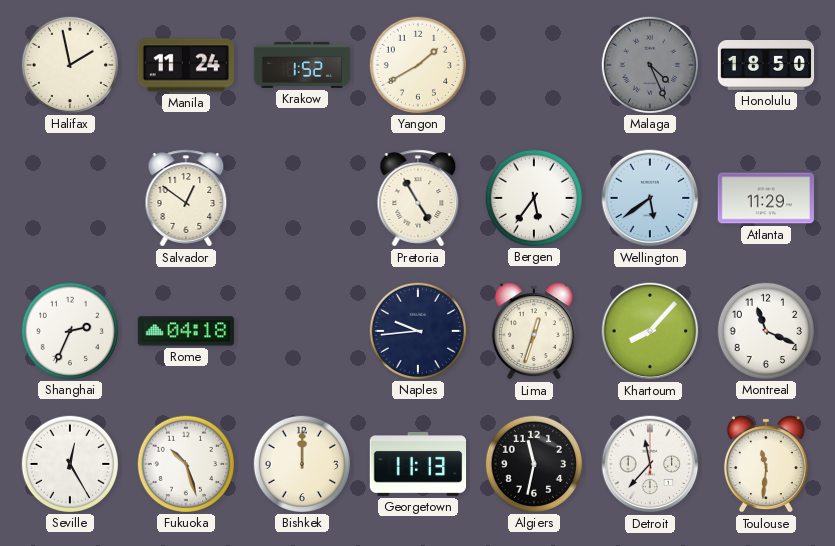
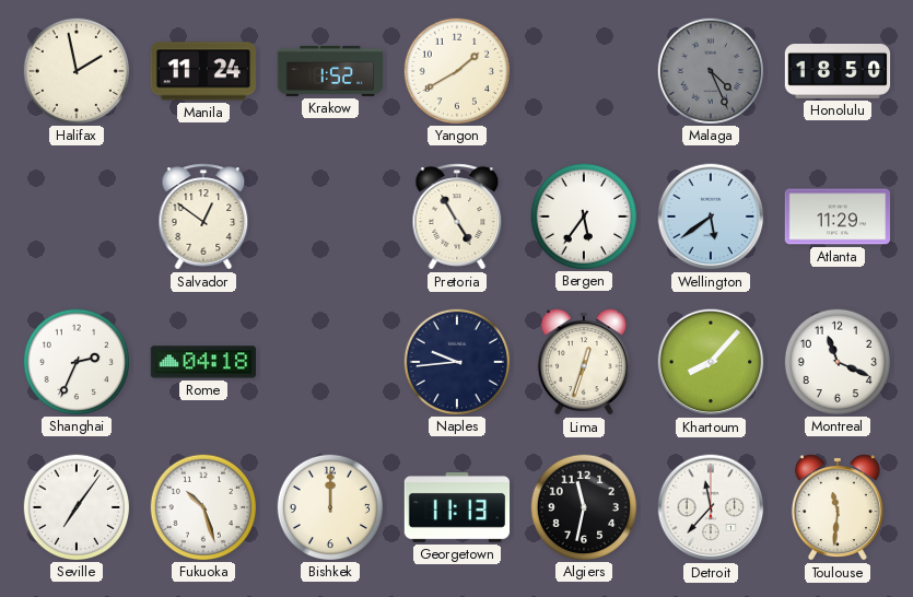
Seville: 12:25 -> 7:06
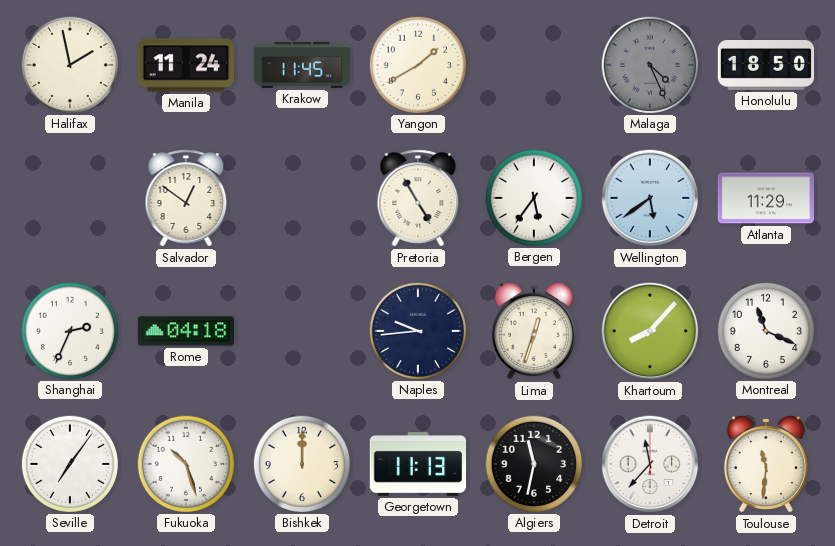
Krakow: 1:52 -> 11:45
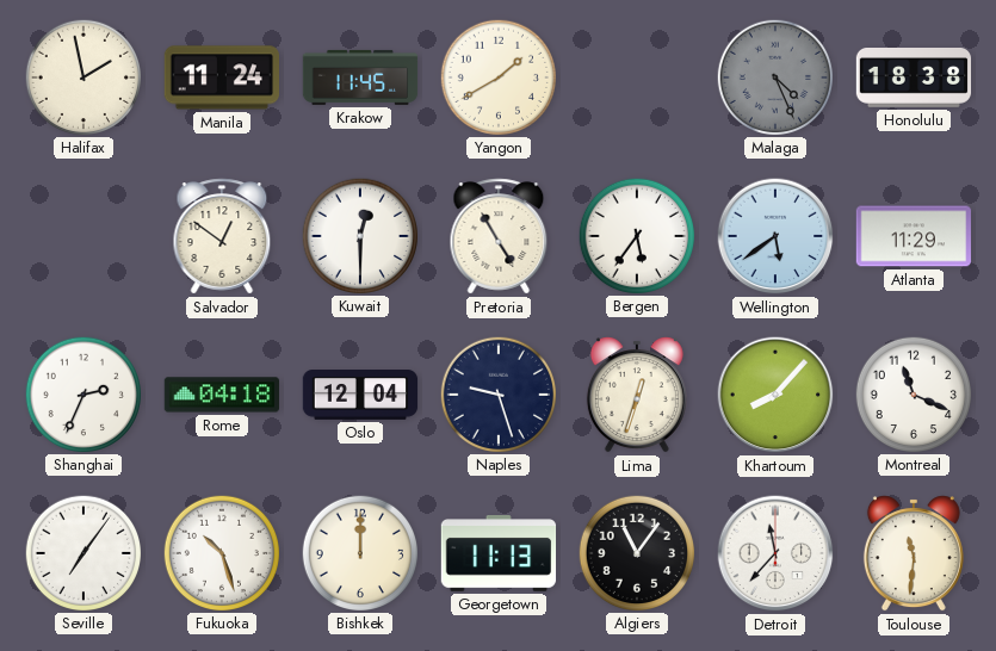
Honolulu: 18:50 -> 18:38
Kuwait: none -> 12:30
Oslo: none -> 12:04
Naples: 9:44 -> 9:27
Algiers: 11:32 -> 11:06
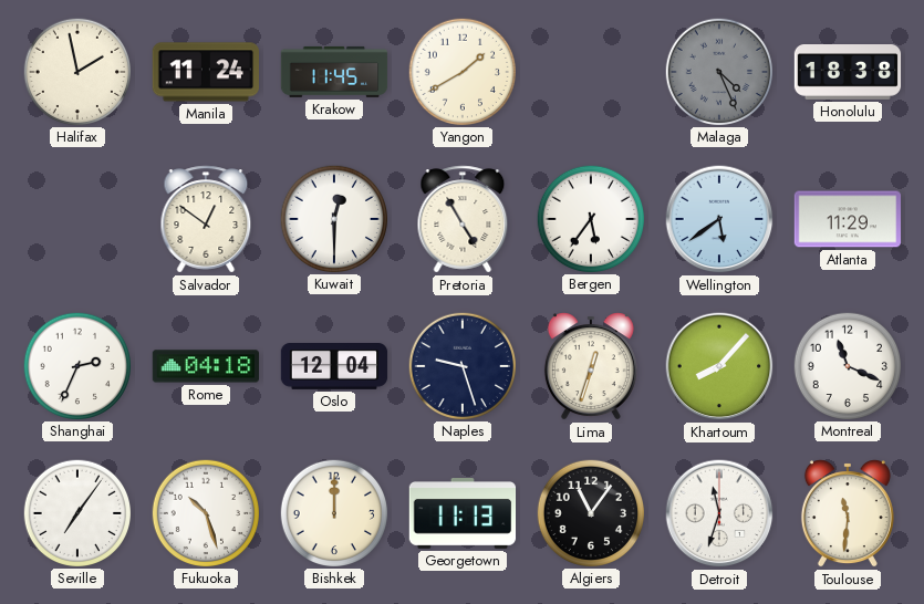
Detroit: 11:37 -> 11:33
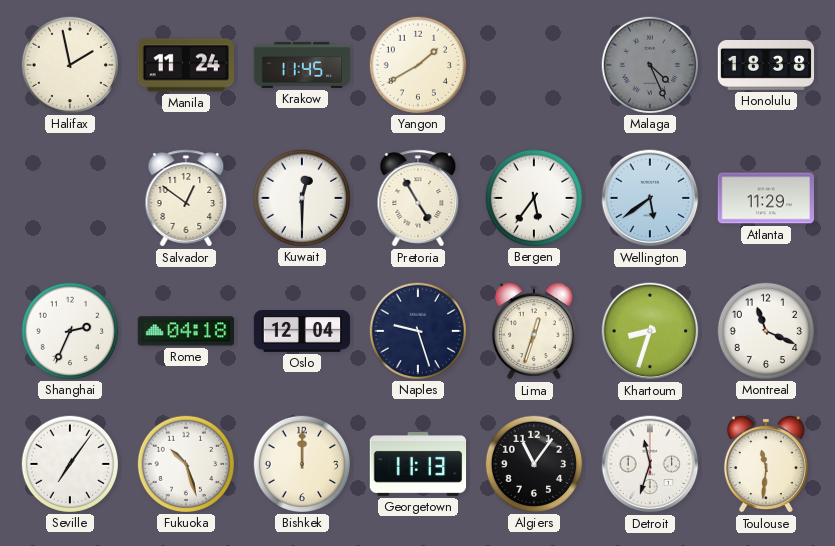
Khartoum: 8:07 -> 8:33
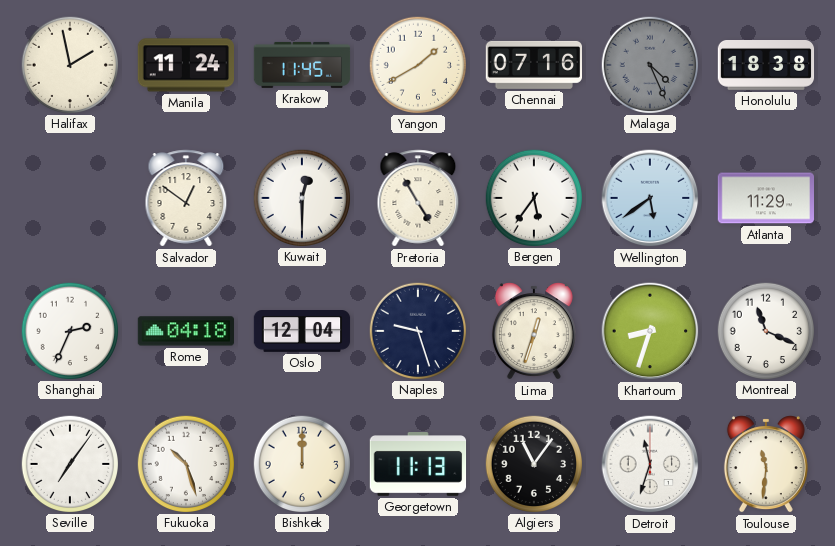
Chennai: none -> 07:16
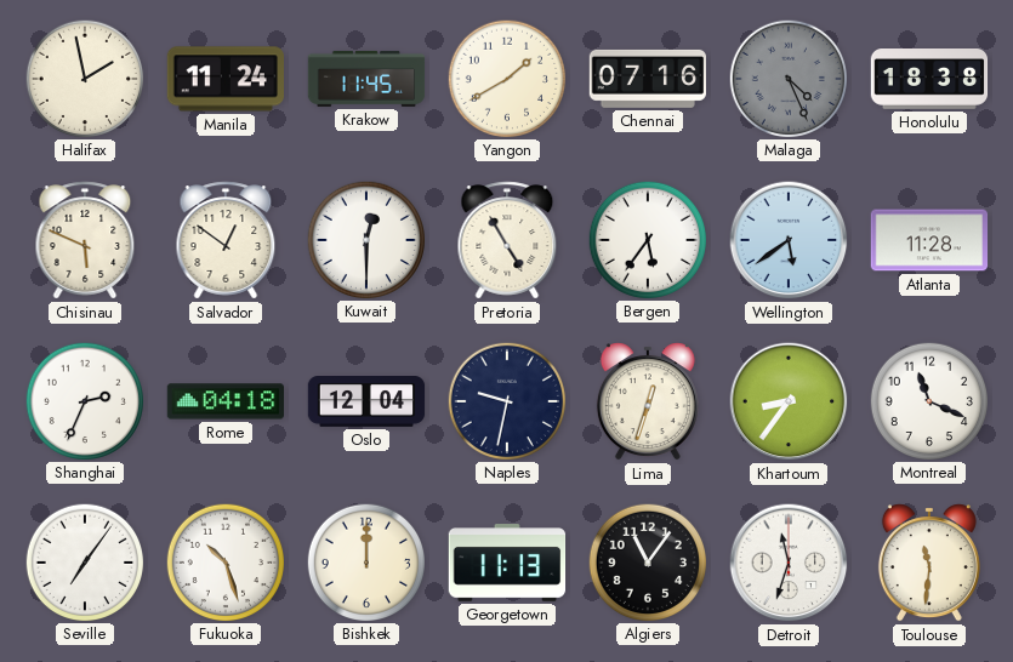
Chisinau: none -> 5:49
Atlanta: 11:29 -> 11:28
Naples: 9:27 -> 9:32
Khartoum: 8:33 -> 8:36
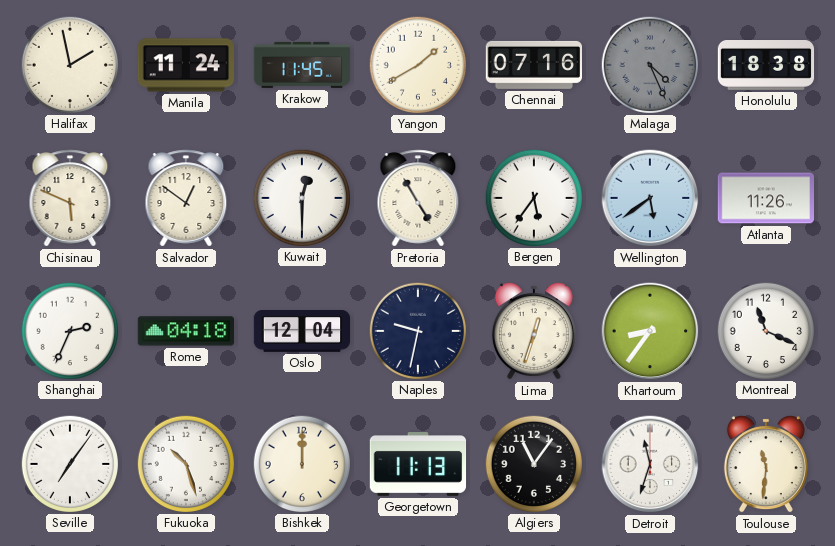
Atlanta: 11:28 -> 11:26
